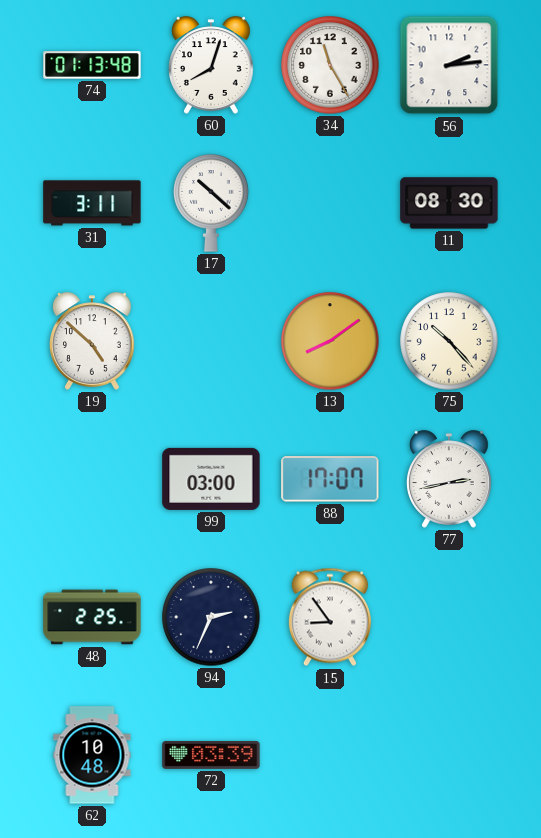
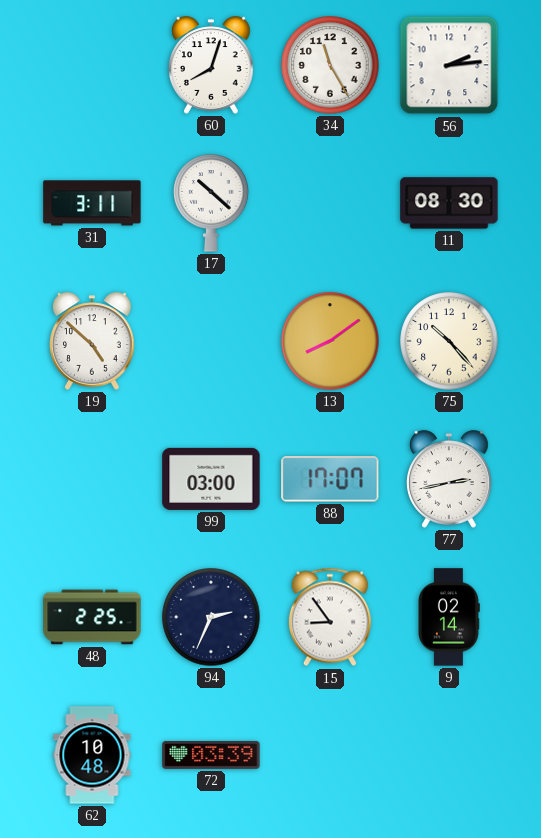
74: 01:13 -> none
9: none -> 02:14
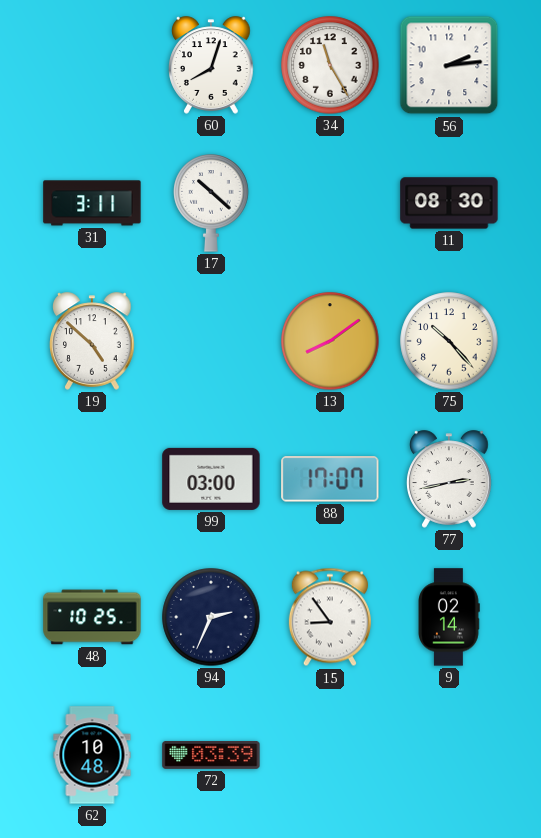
48: 2:25 -> 10:25
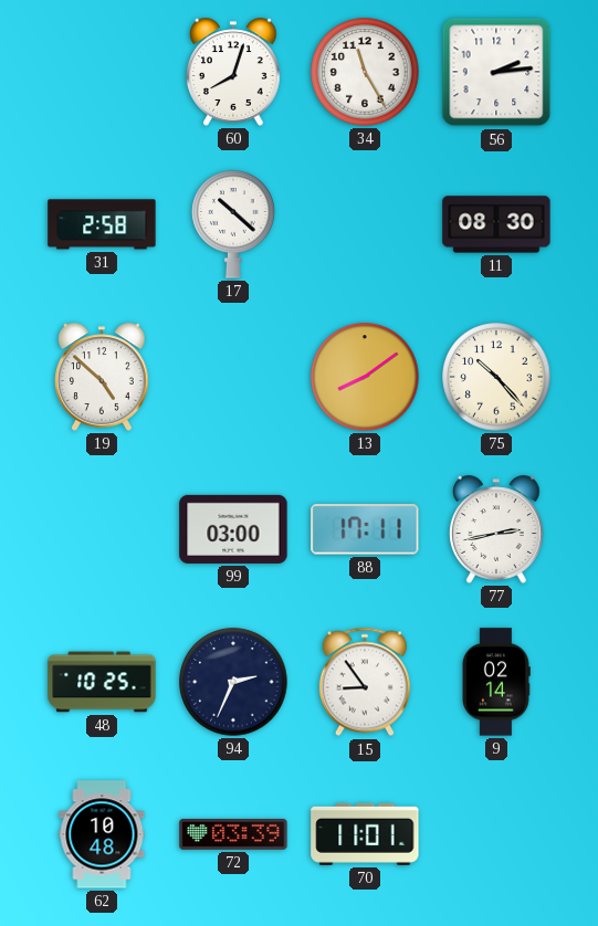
31: 3:11 -> 2:58
88: 17:07 -> 17:11
70: none -> 11:01
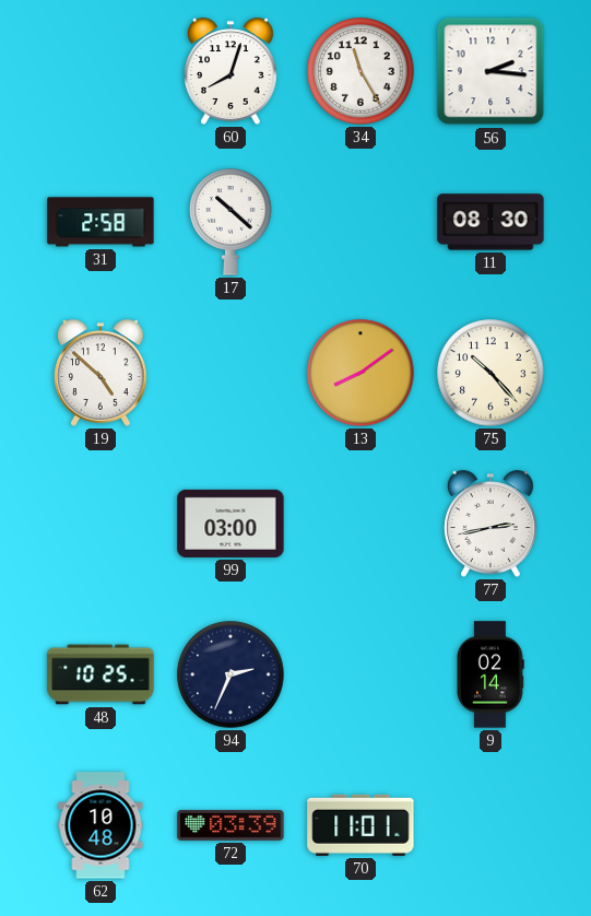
56: 2:14 -> 2:16
88: 17:11 -> none
15: 8:54 -> none
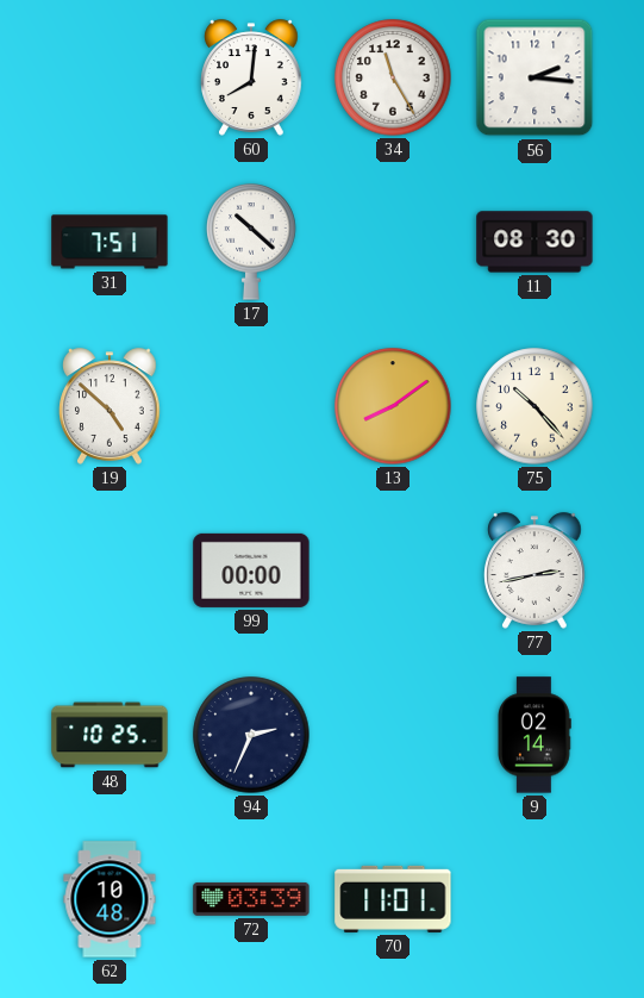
60: 8:03 -> 8:01
31: 2:58 -> 7:51
99: 03:00 -> 00:00
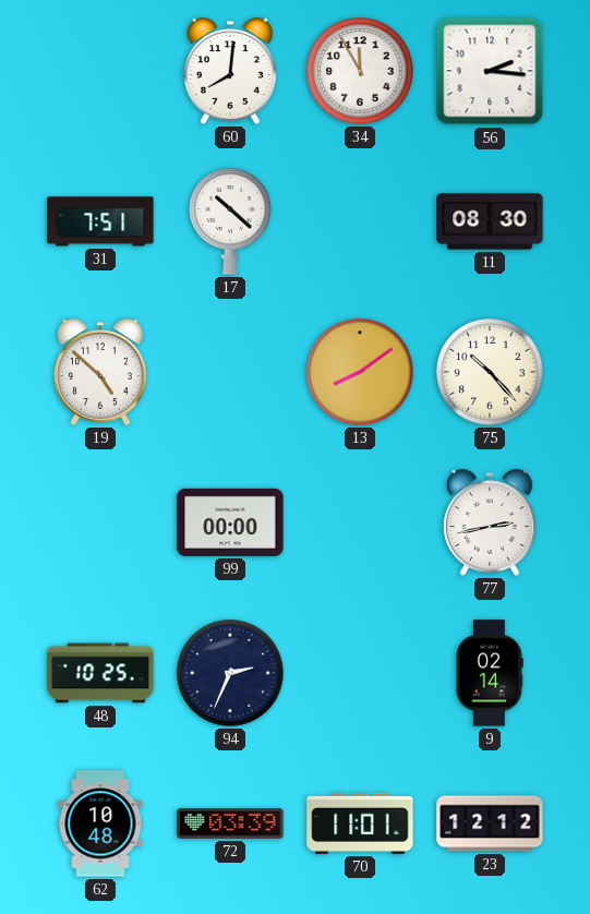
34: 11:25 -> 11:55
23: none -> 12:12
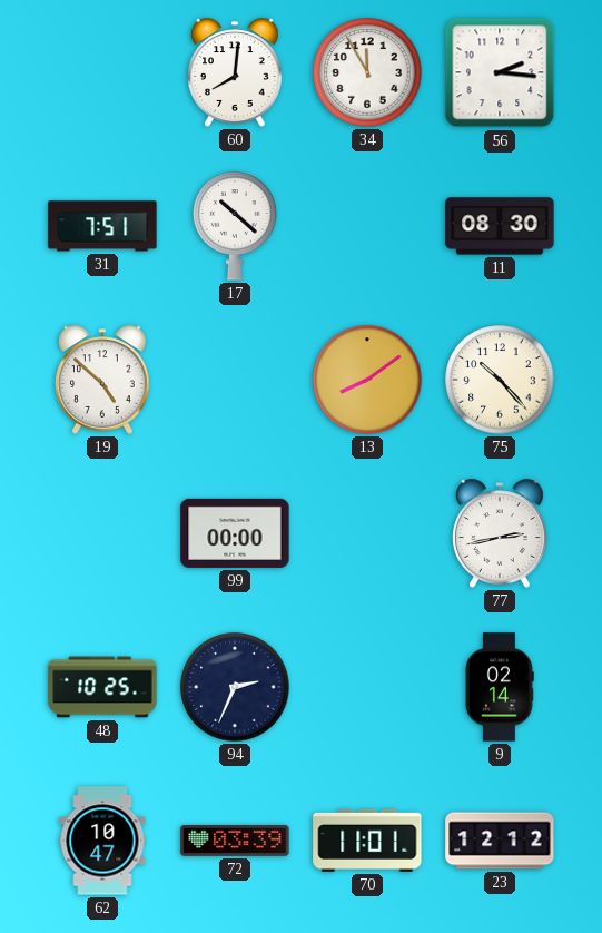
62: 10:48 -> 10:47
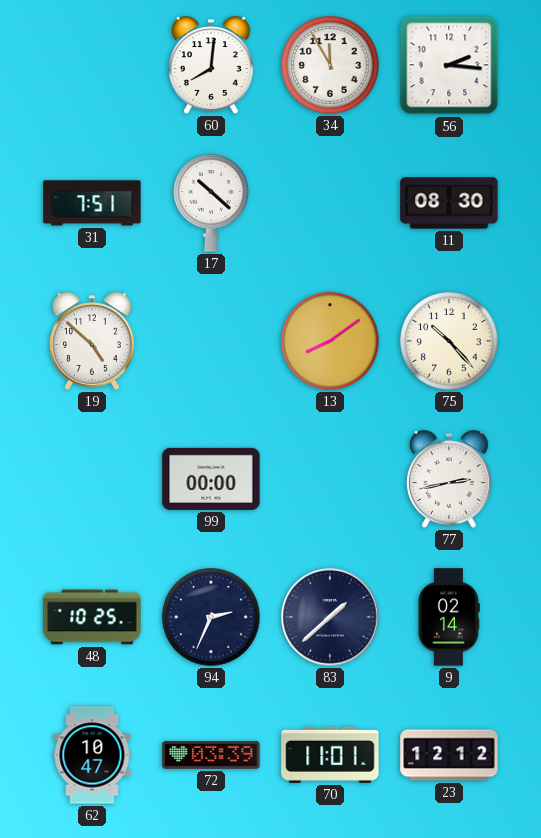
83: none -> 1:38
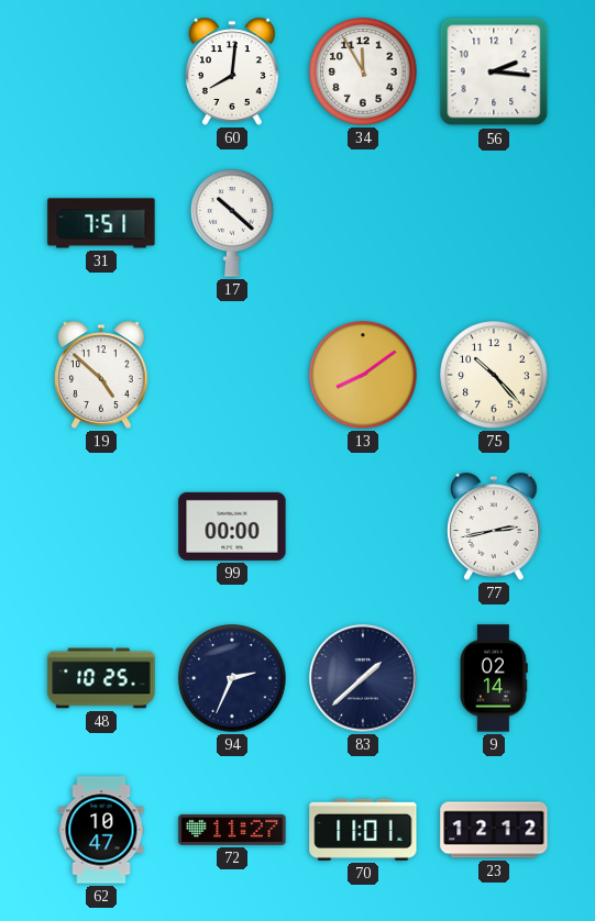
11: 08:30 -> none
72: 03:39 -> 11:27
